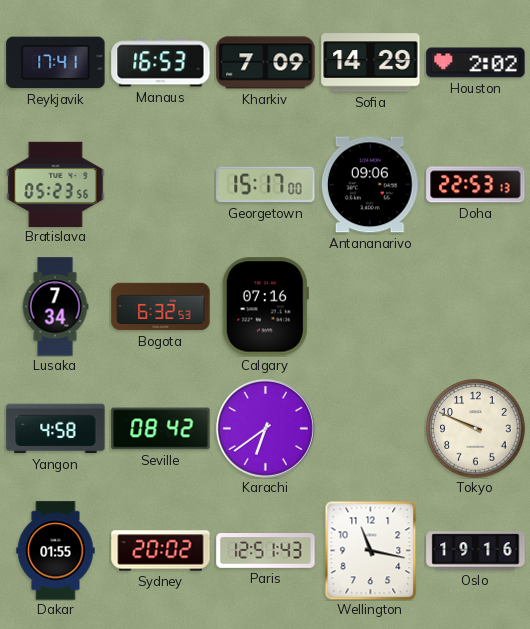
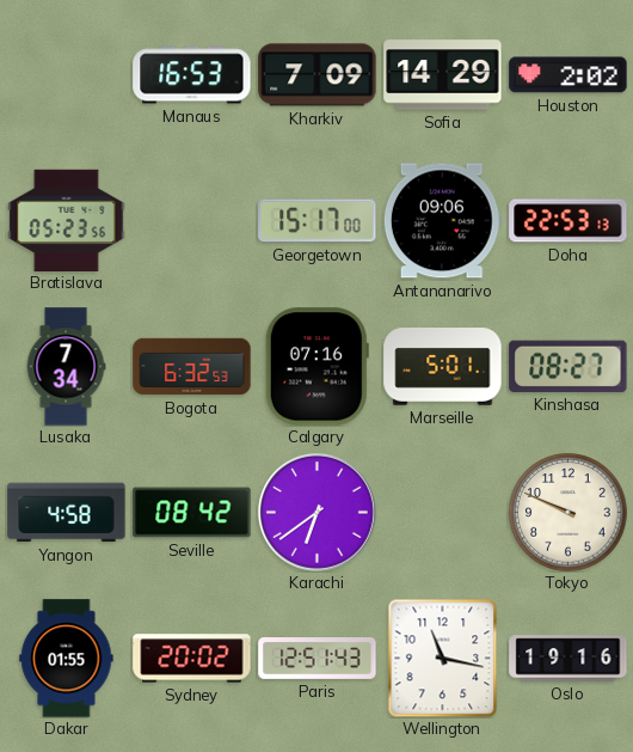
Reykjavik: 17:41 -> none
Marseille: none -> 5:01
Kinshasa: none -> 08:27
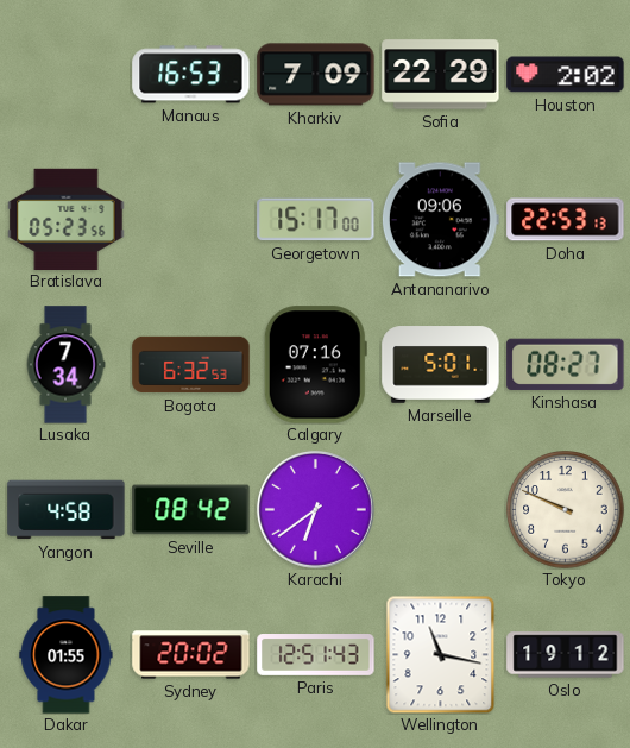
Sofia: 14:29 -> 22:29
Oslo: 19:16 -> 19:12
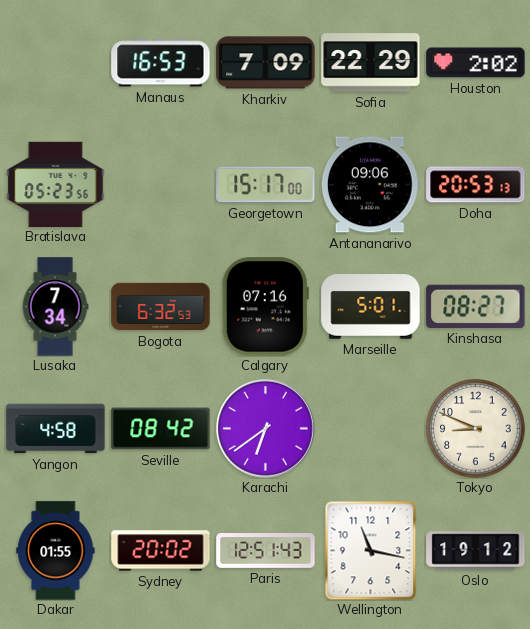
Doha: 22:53 -> 20:53
Tokyo: 9:49 -> 8:49
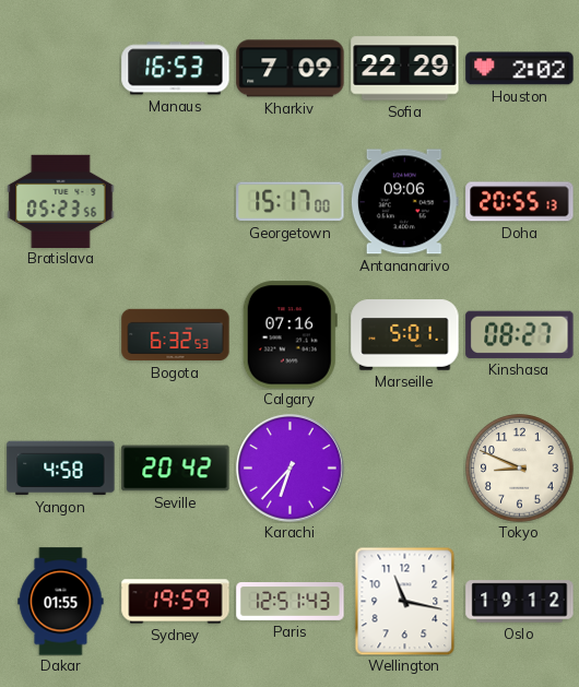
Doha: 20:53 -> 20:55
Lusaka: 7:34 -> none
Seville: 08:42 -> 20:42
Karachi: 6:39 -> 6:37
Sydney: 20:02 -> 19:59
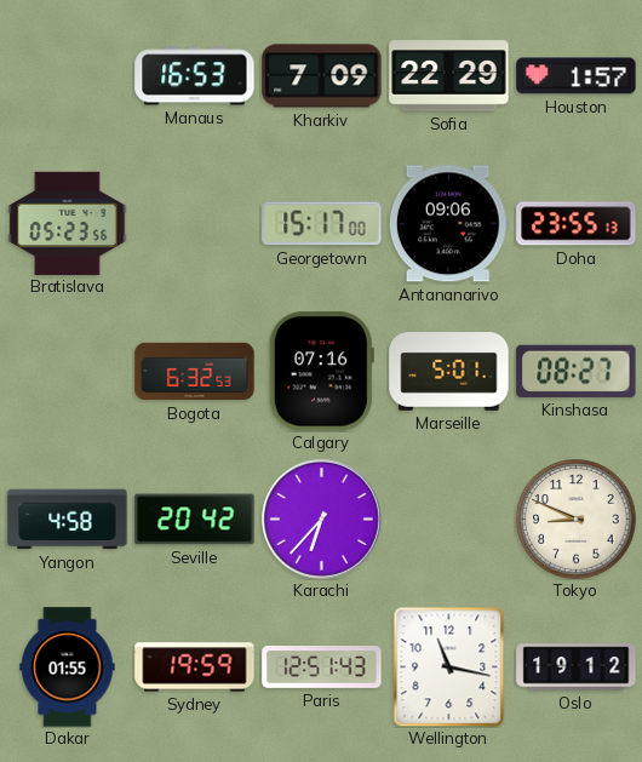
Houston: 2:02 -> 1:57
Doha: 20:55 -> 23:55
